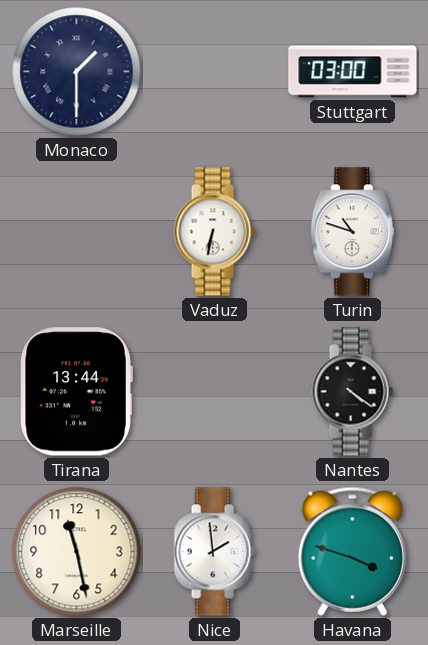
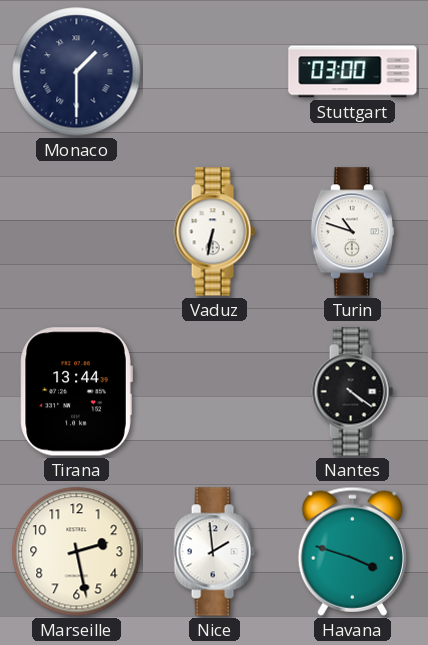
Marseille: 11:28 -> 2:28
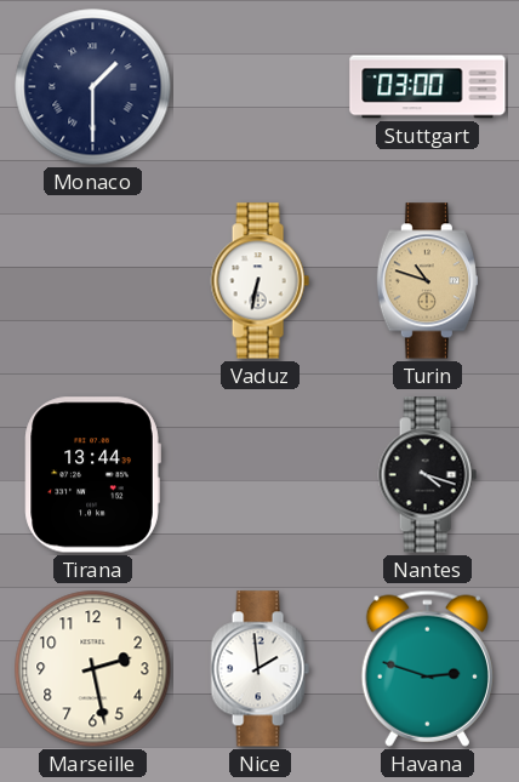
Turin dial: white -> champagne
Nantes: 4:21 -> 4:18
Havana: 3:48 -> 2:48
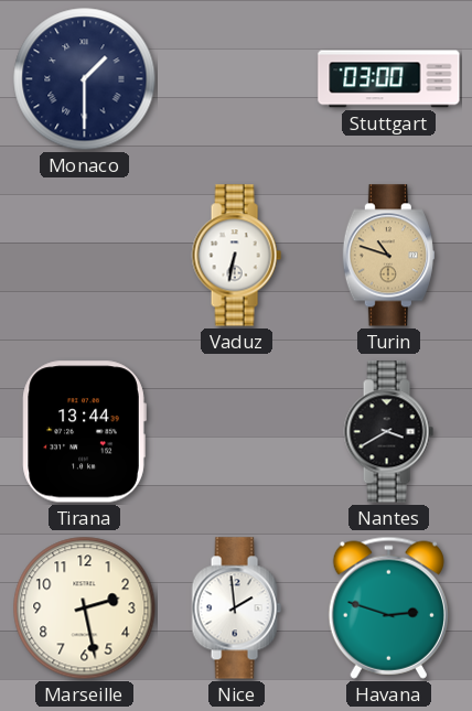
Nantes: 4:18 -> 3:40
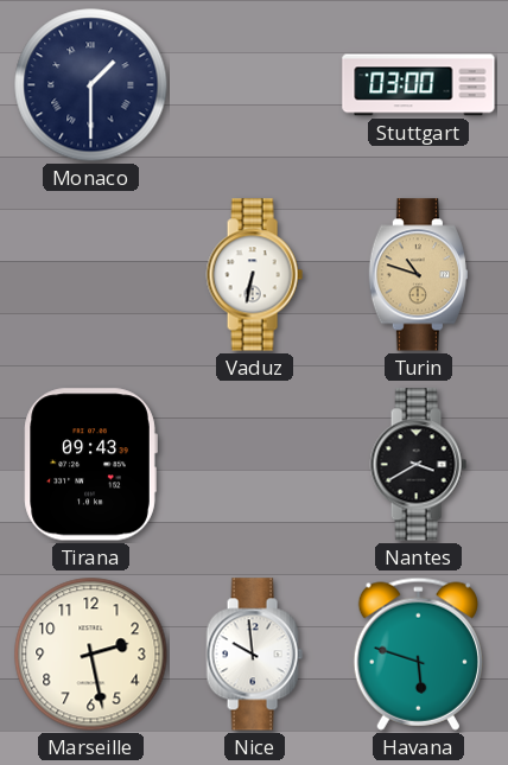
Tirana: 13:44 -> 09:43
Nice: 1:59 -> 9:59
Havana: 2:48 -> 5:48
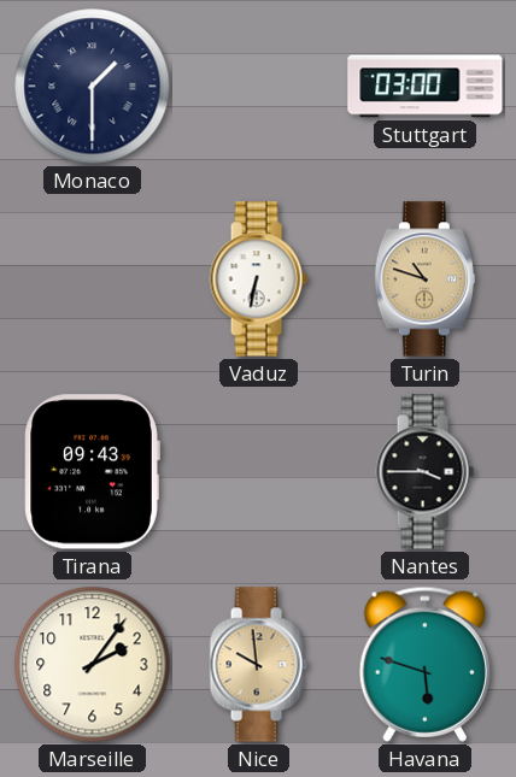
Nantes: 3:40 -> 3:45
Marseille: 2:28 -> 2:06
Nice dial: white -> champagne
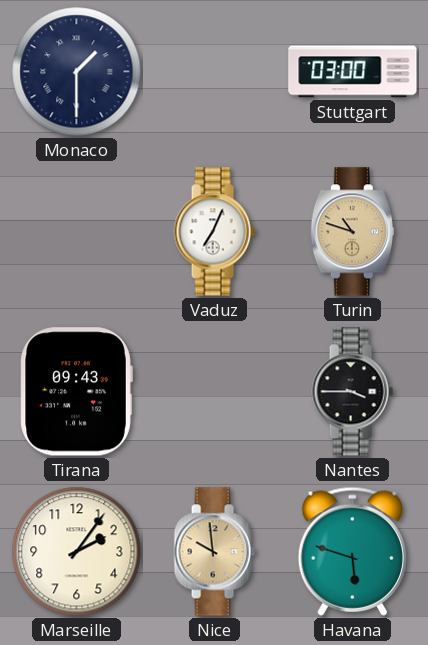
Vaduz: 6:32 -> 7:04
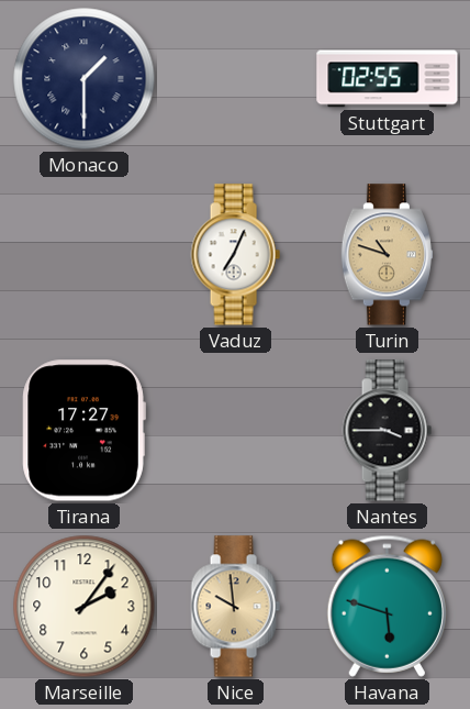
Stuttgart: 03:00 -> 02:55
Tirana: 09:43 -> 17:27
